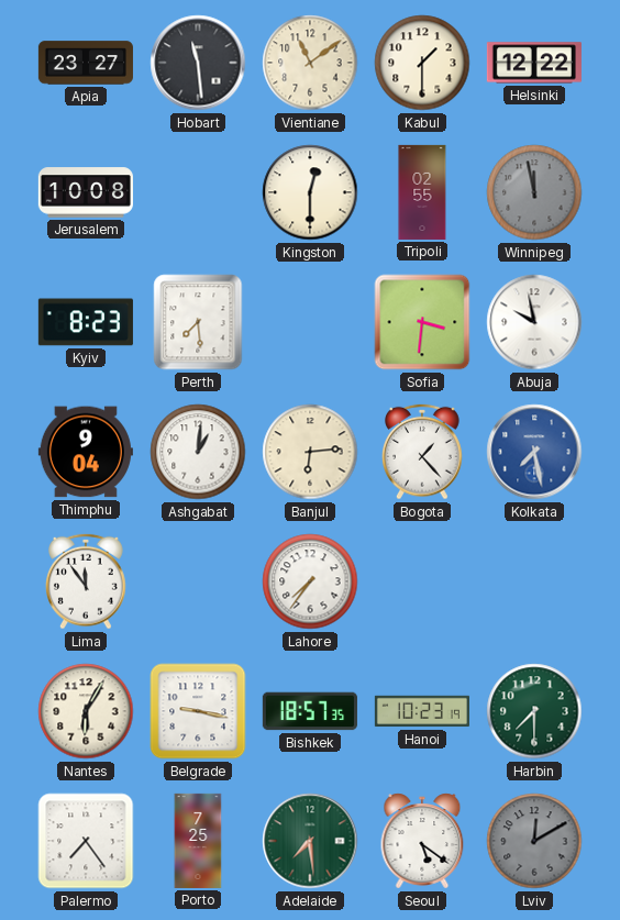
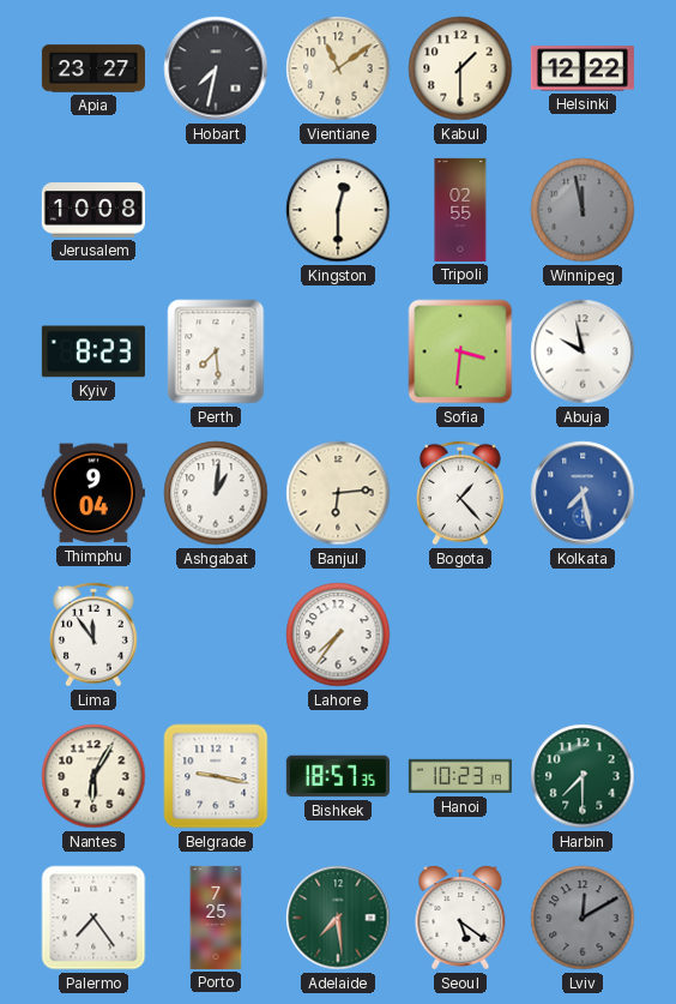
Hobart: 11:29 -> 7:32
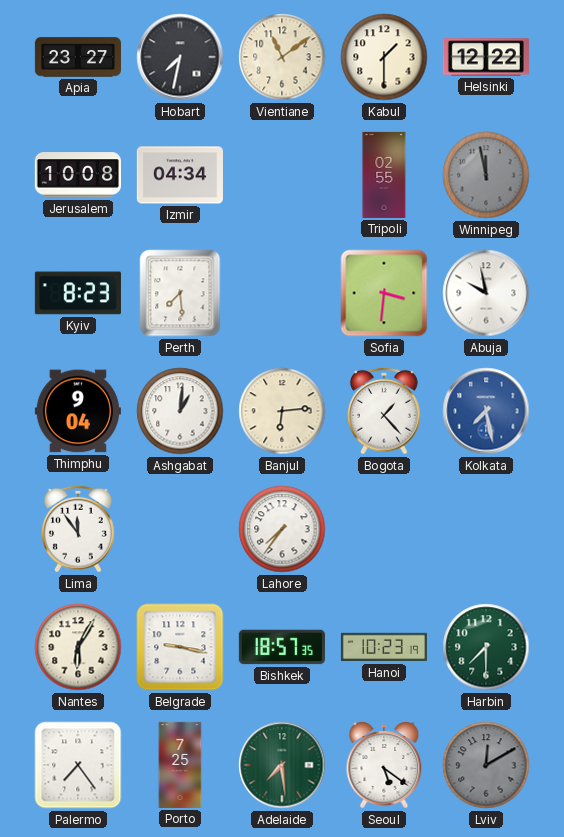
Izmir: none -> 04:34
Kingston: 12:30 -> none
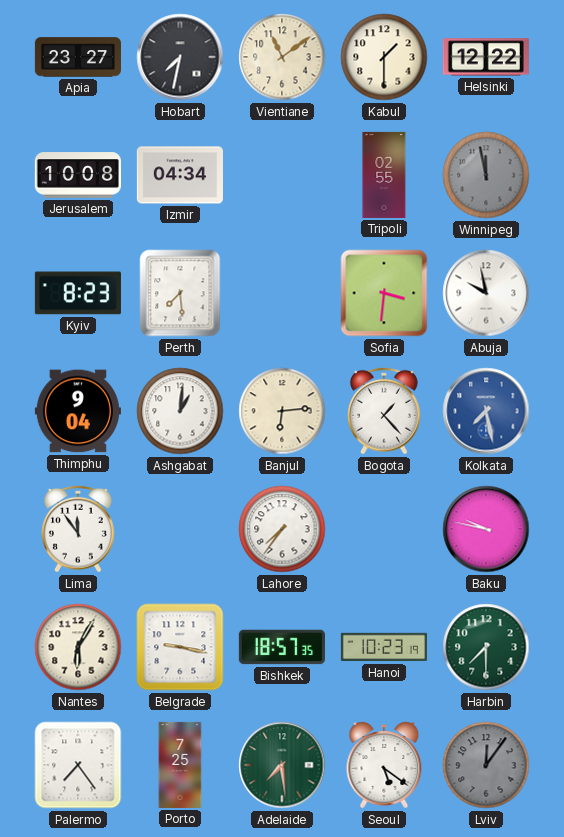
Baku: none -> 9:47
Lviv: 12:10 -> 12:06
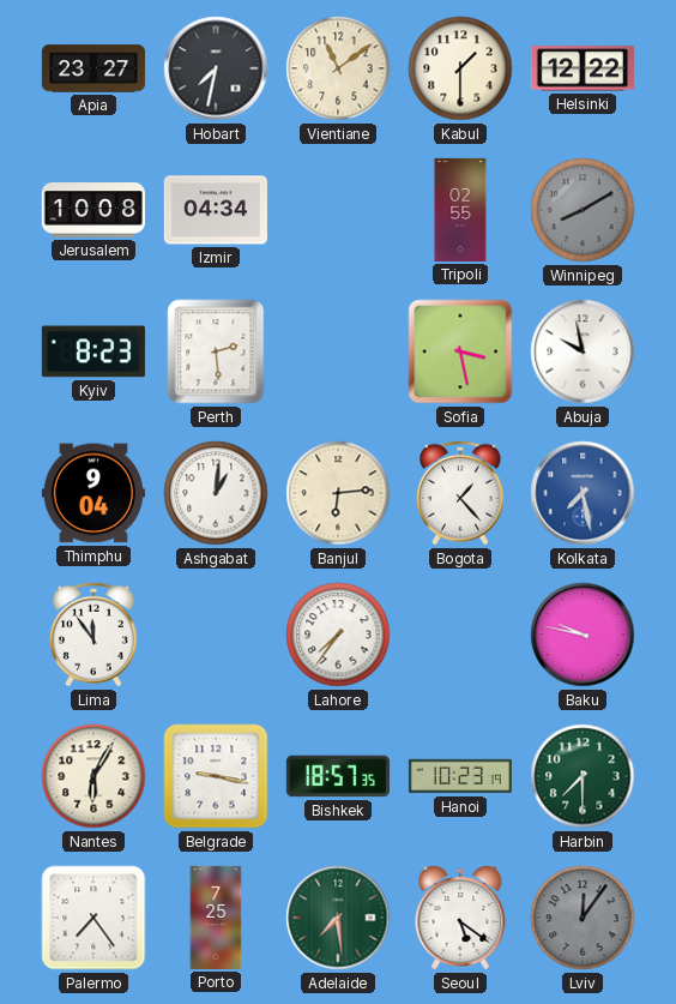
Winnipeg: 11:58 -> 8:10
Perth: 7:29 -> 2:29
Sofia: 3:31 -> 3:28
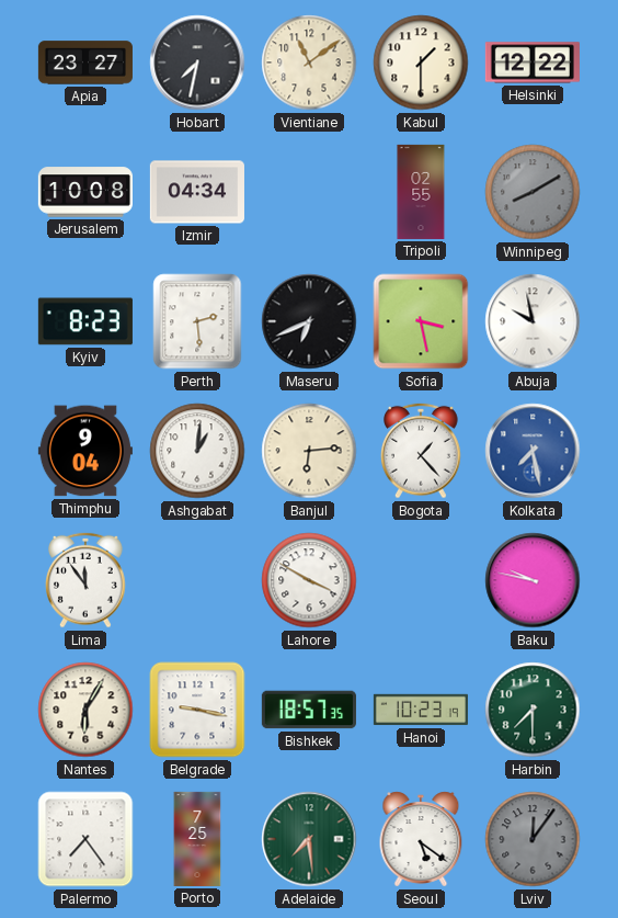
Maseru: none -> 6:41
Lahore: 7:36 -> 3:50
